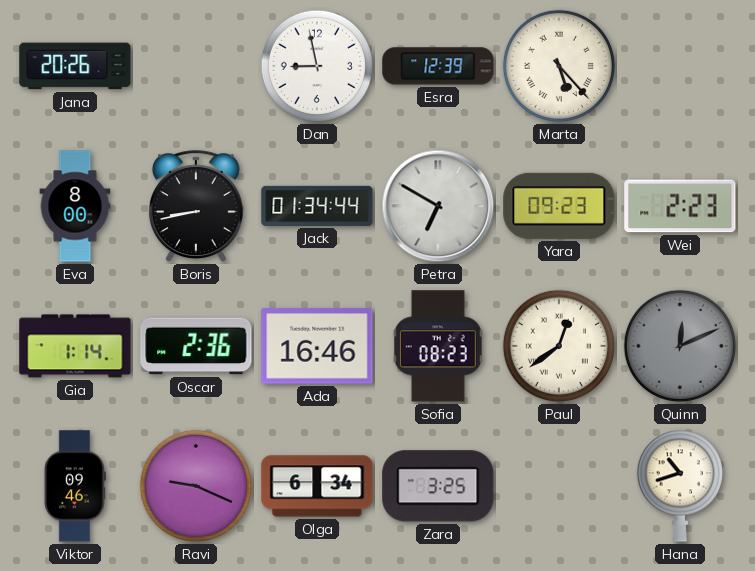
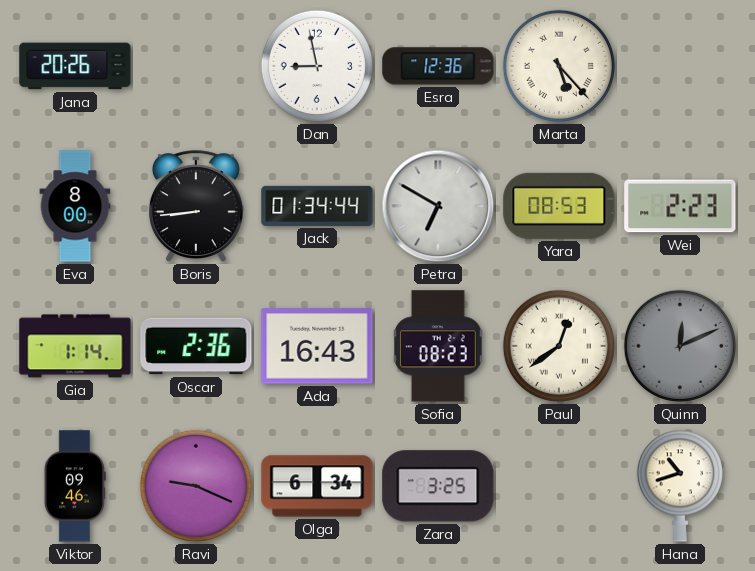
Esra: 12:39 -> 12:36
Boris: 8:43 -> 8:44
Yara: 09:23 -> 08:53
Ada: 16:46 -> 16:43
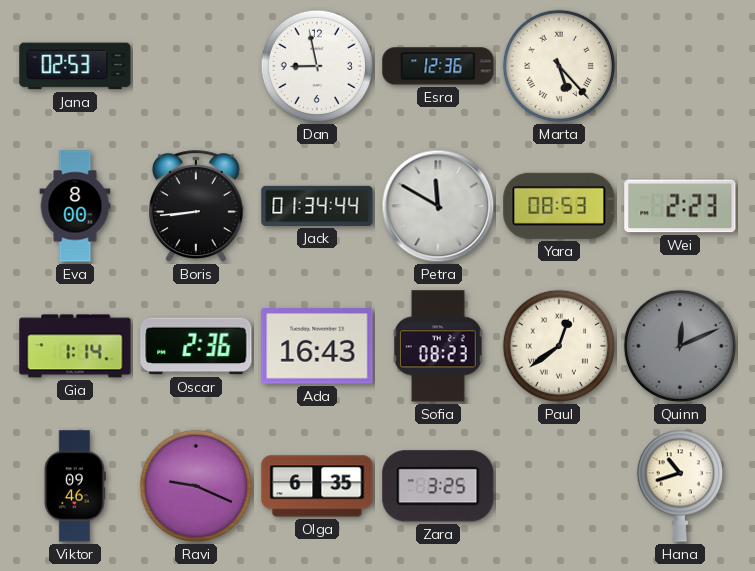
Jana: 20:26 -> 02:53
Petra: 6:50 -> 11:50
Olga: 6:34 -> 6:35
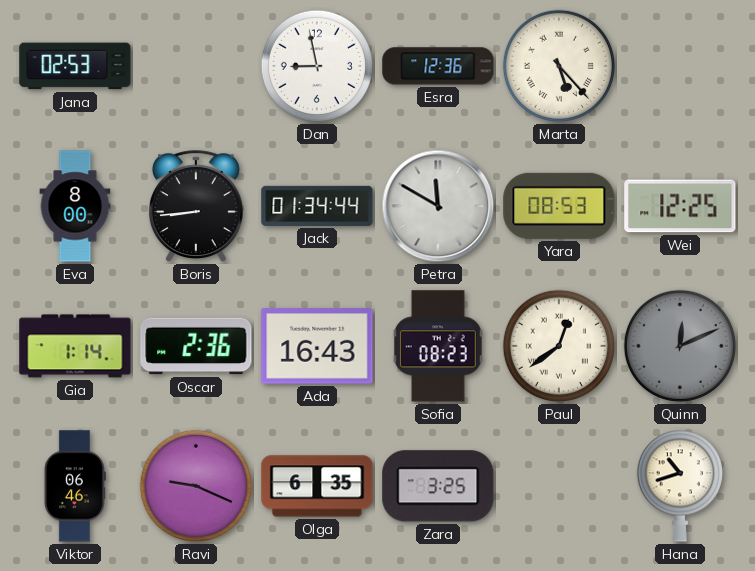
Wei: 2:23 -> 12:25
Viktor: 09:46 -> 06:46
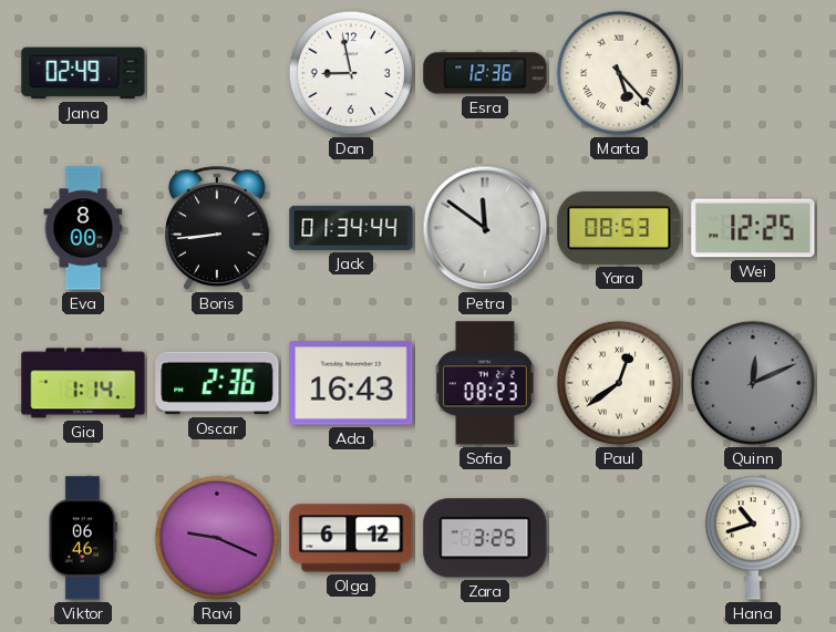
Jana: 02:53 -> 02:49
Petra: 11:50 -> 11:51
Olga: 6:35 -> 6:12
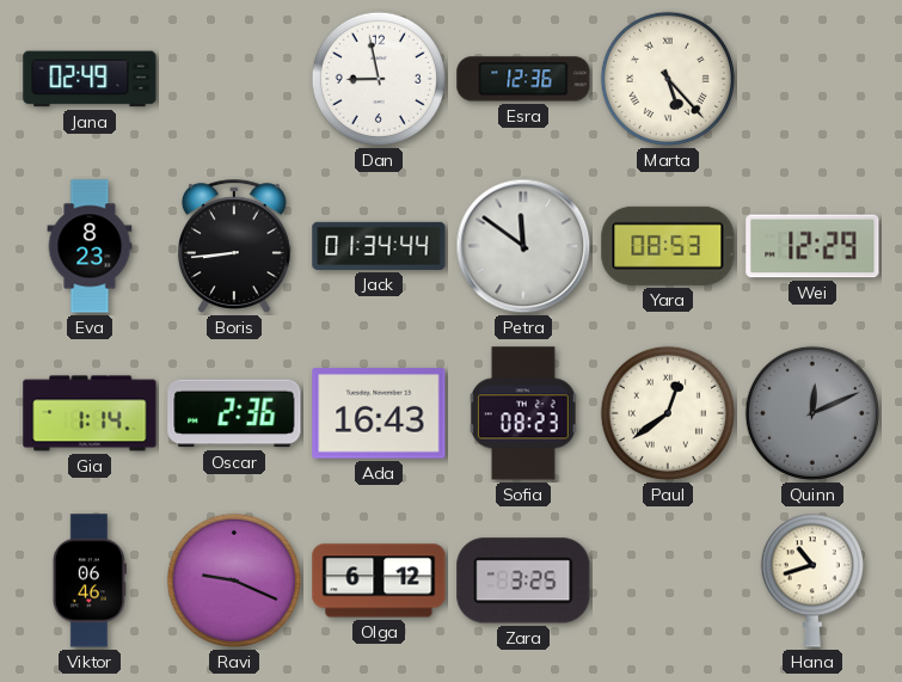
Eva: 8:00 -> 8:23
Wei: 12:25 -> 12:29
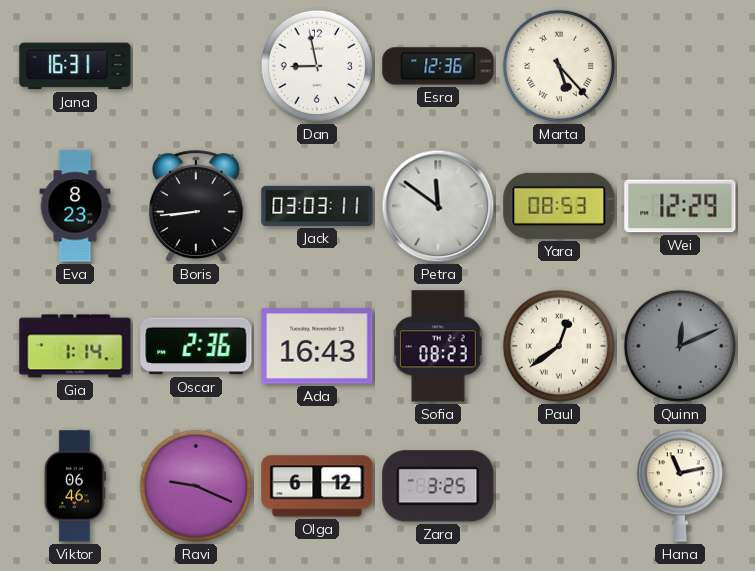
Jana: 02:49 -> 16:31
Jack: 01:34 -> 03:03
Hana: 10:42 -> 11:13
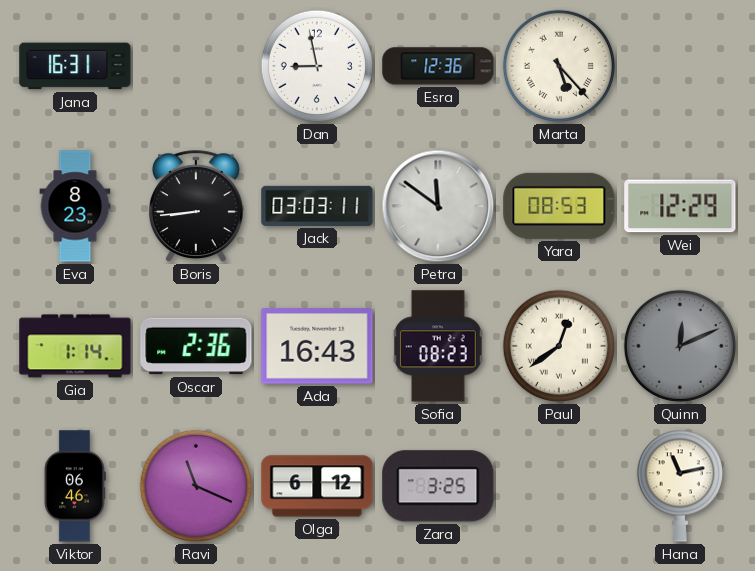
Ravi: 9:19 -> 11:19
